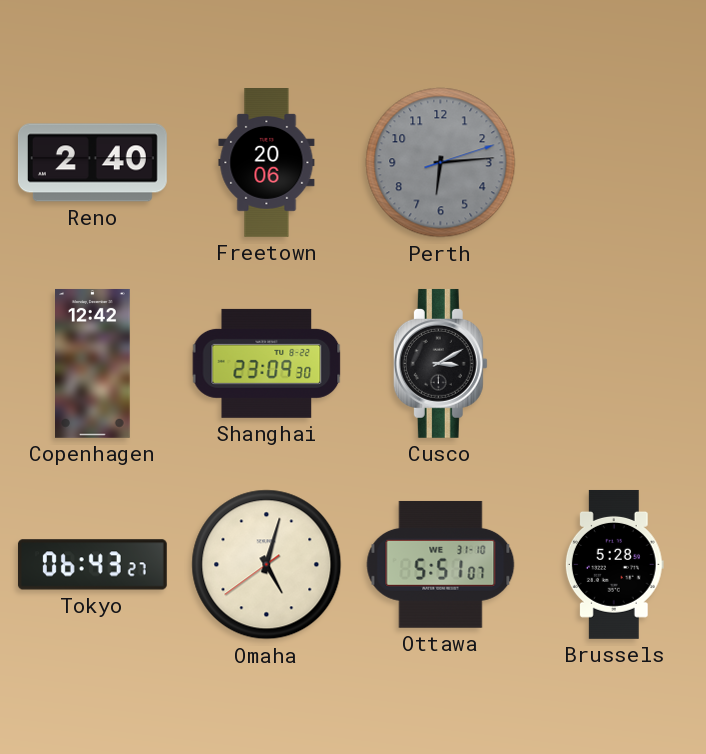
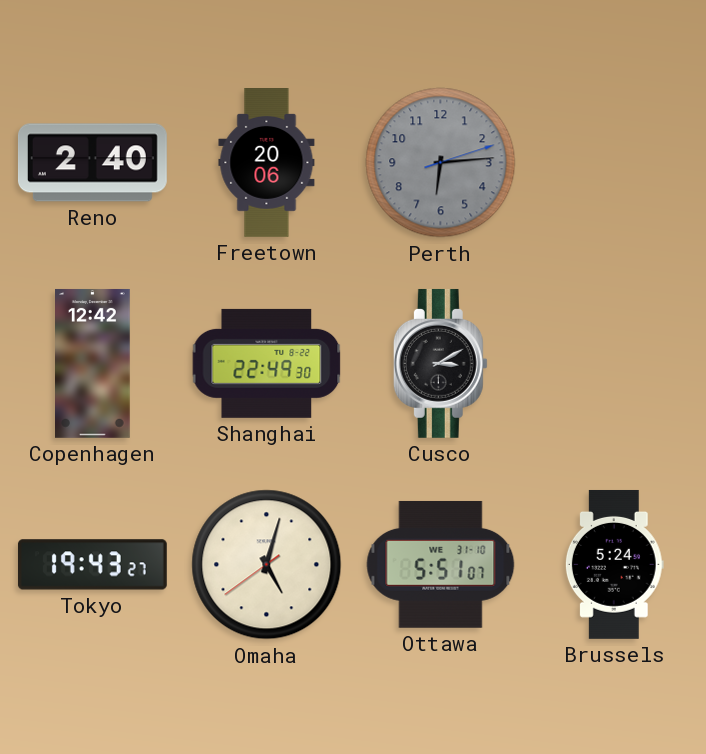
Shanghai: 23:09 -> 22:49
Tokyo: 06:43 -> 19:43
Brussels: 5:28 -> 5:24
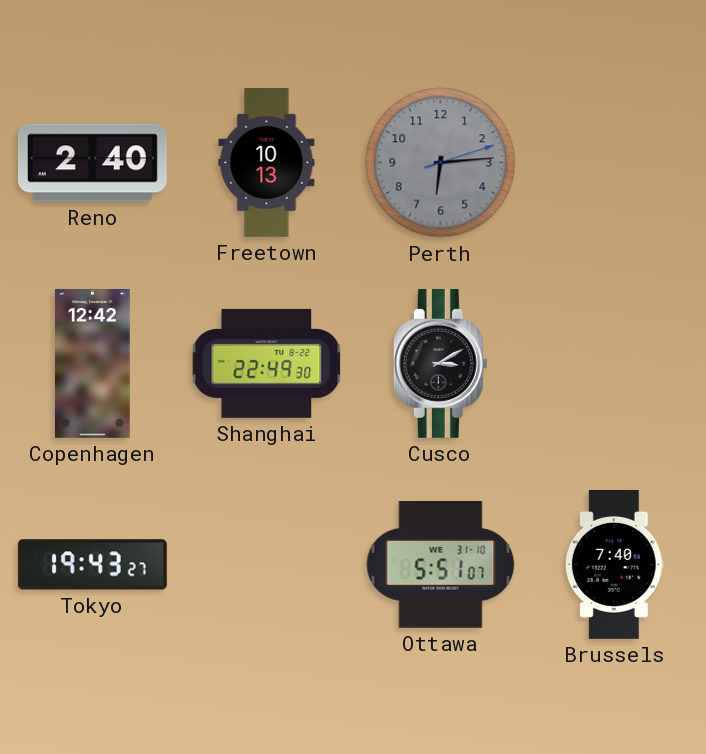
Freetown: 20:06 -> 10:13
Omaha: 5:02 -> none
Brussels: 5:24 -> 7:40
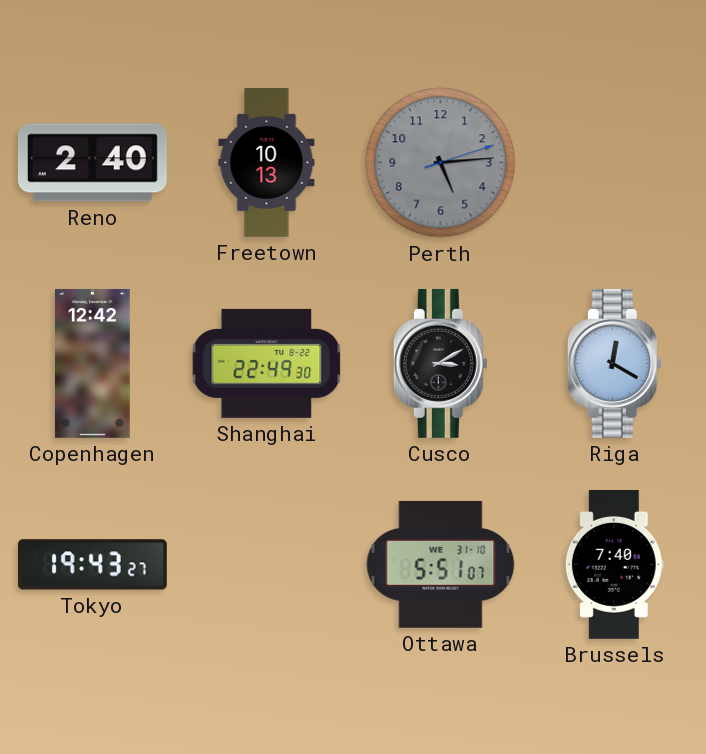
Perth: 6:14 -> 5:14
Riga: none -> 12:20
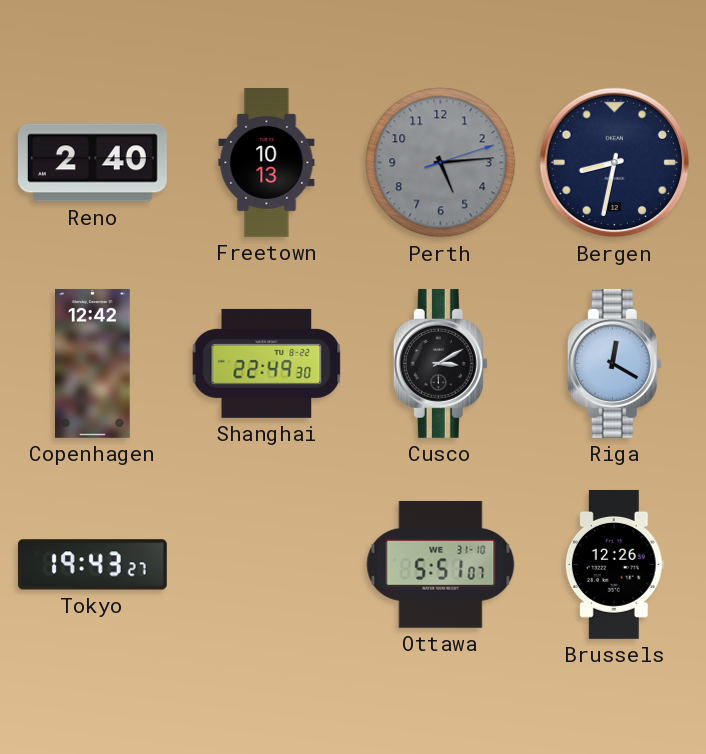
Bergen: none -> 8:32
Brussels: 7:40 -> 12:26
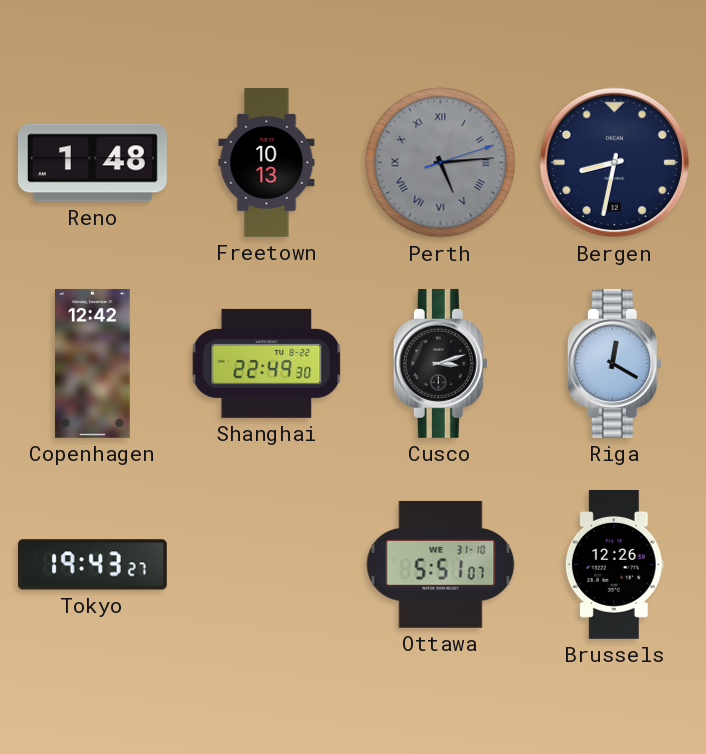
Reno: 2:40 -> 1:48
Perth numerals: Arabic -> Roman
Cusco: 3:10 -> 3:12
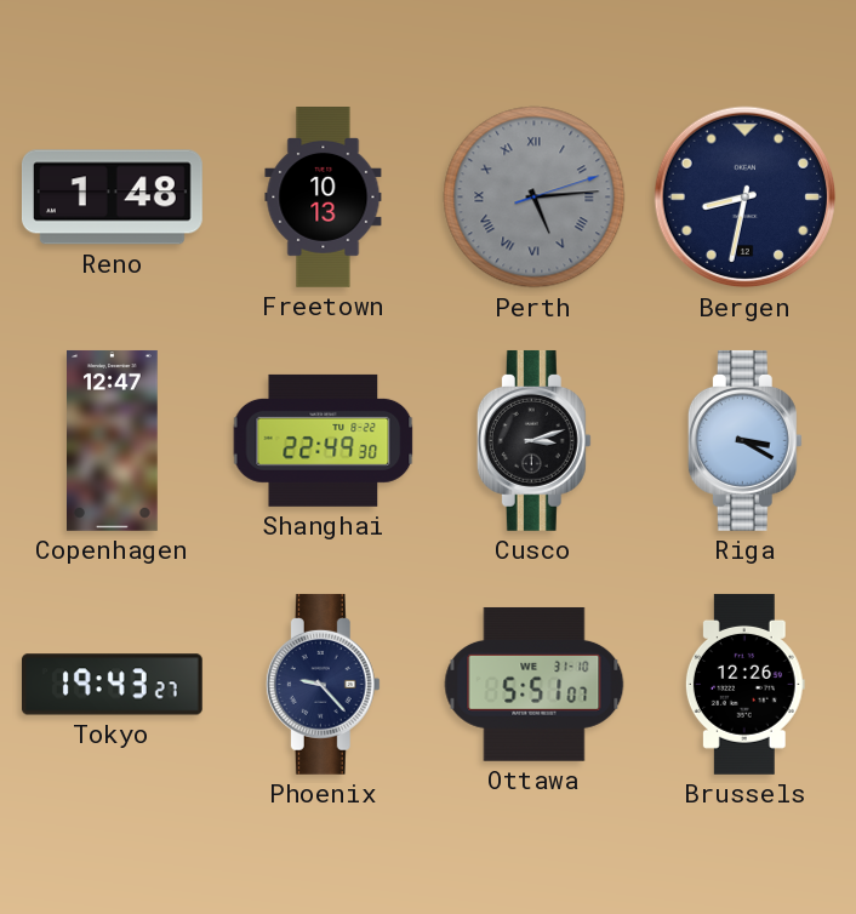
Copenhagen: 12:42 -> 12:47
Riga: 12:20 -> 3:20
Phoenix: none -> 9:23
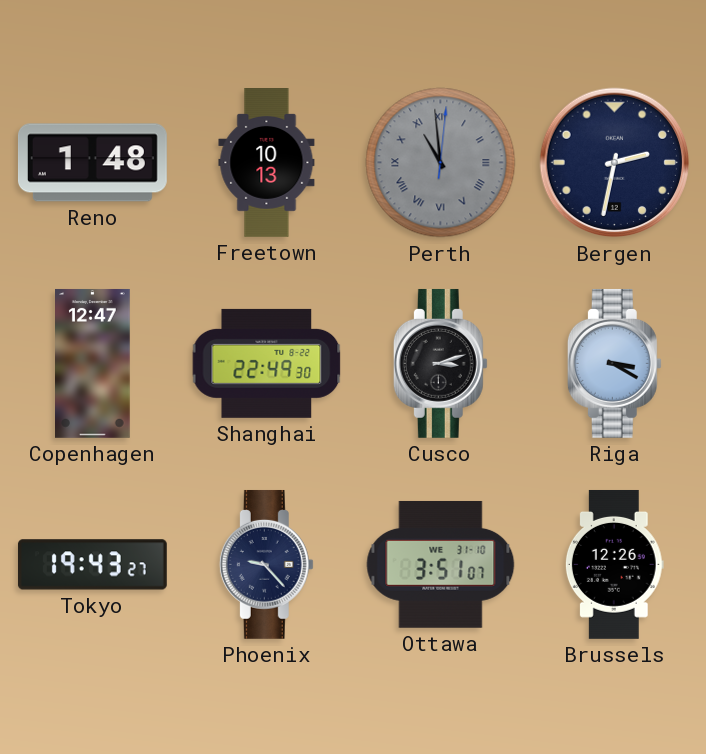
Perth: 5:14 -> 10:59
Bergen: 8:32 -> 2:32
Ottawa: 5:51 -> 3:51
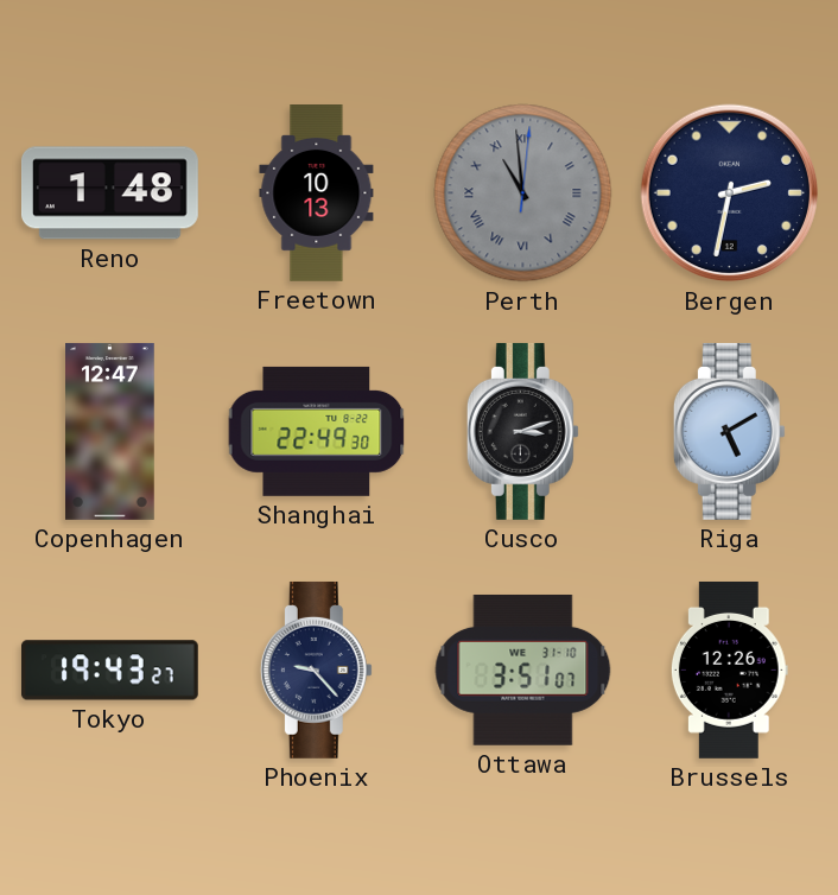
Riga: 3:20 -> 5:10
